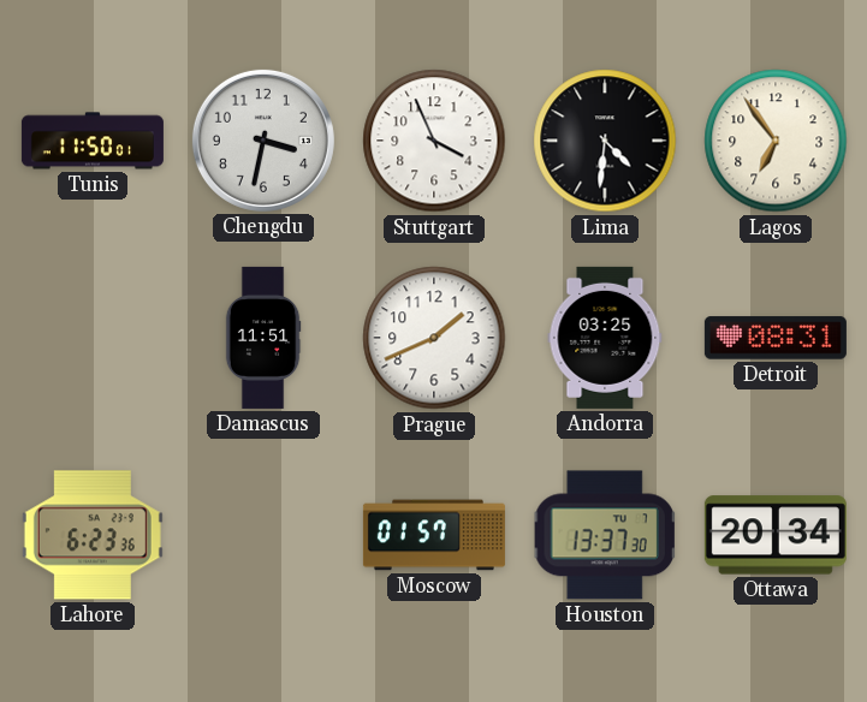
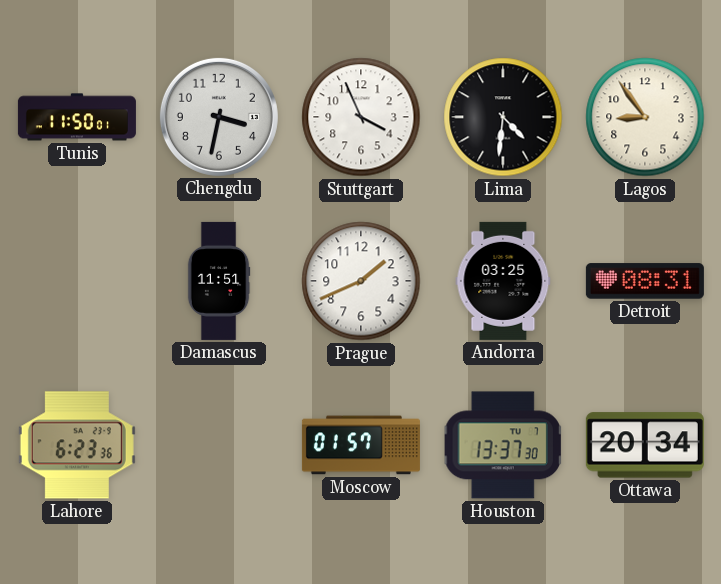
Lagos: 6:54 -> 8:54
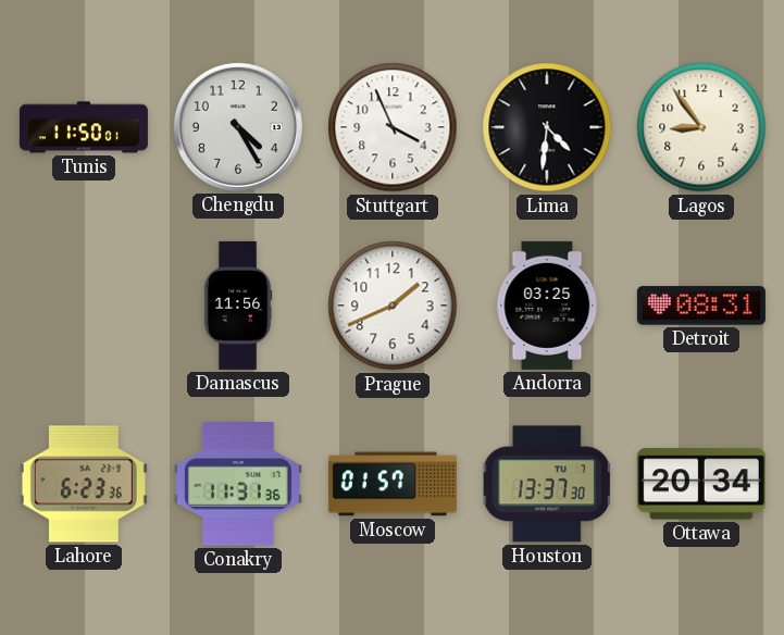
Chengdu: 3:32 -> 4:25
Damascus: 11:51 -> 11:56
Conakry: none -> 11:31
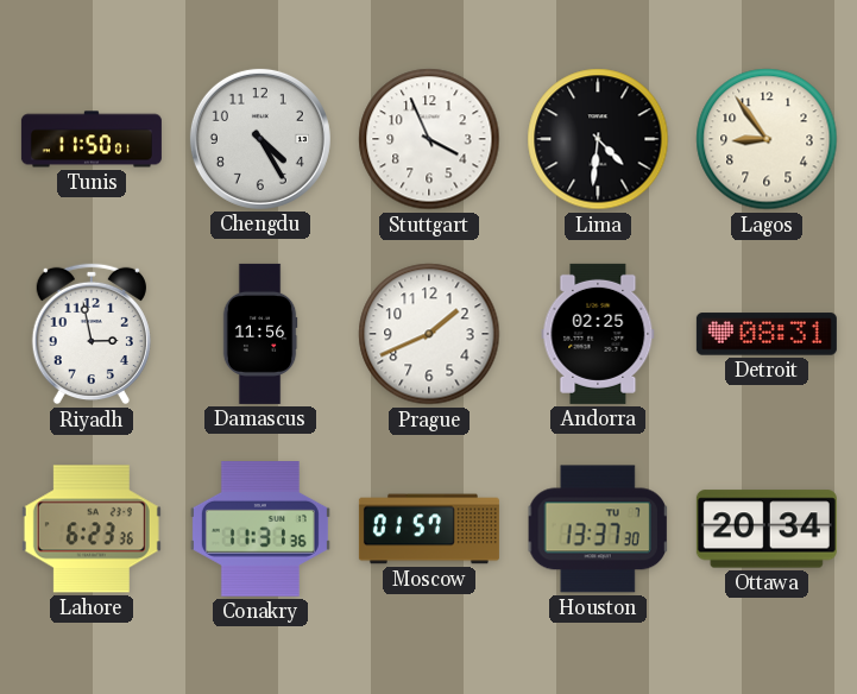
Riyadh: none -> 2:58
Andorra: 03:25 -> 02:25
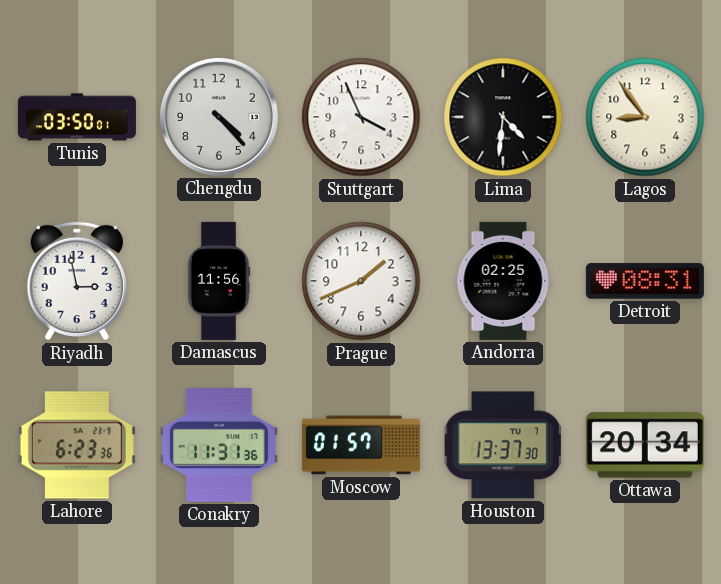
Tunis: 11:50 -> 03:50
Chengdu: 4:25 -> 4:23
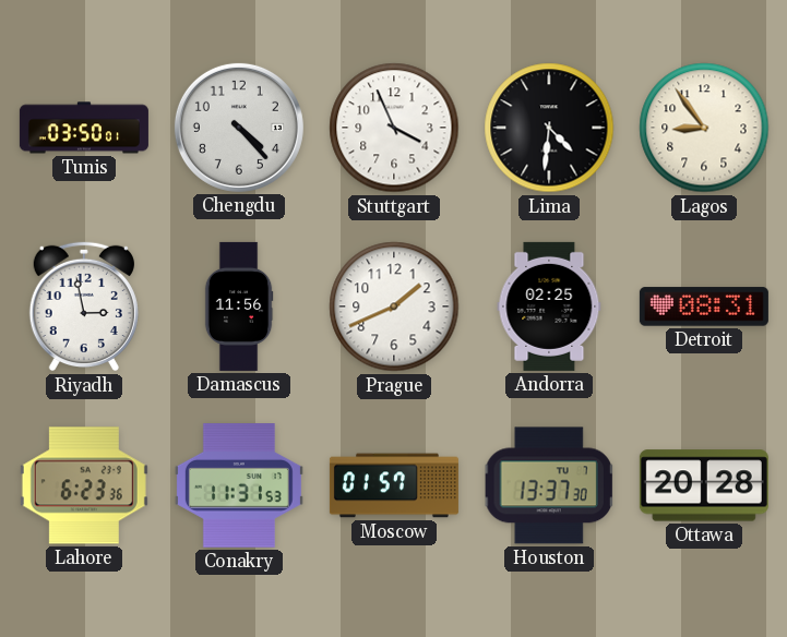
Conakry: 11:31:36 -> 11:31:53
Ottawa: 20:34 -> 20:28
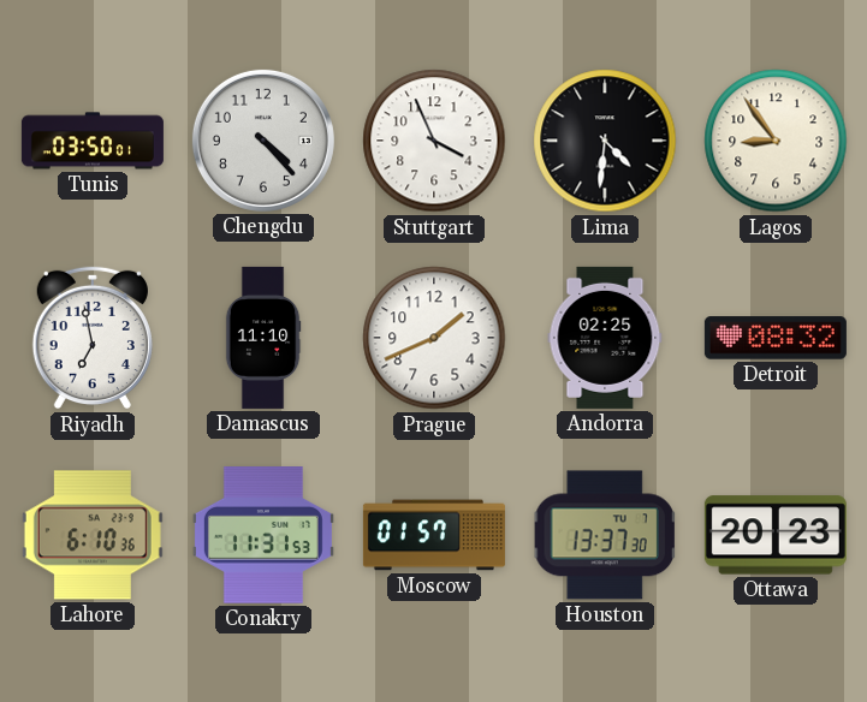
Riyadh: 2:58 -> 6:58
Damascus: 11:56 -> 11:10
Detroit: 08:31 -> 08:32
Lahore: 6:23 -> 6:10
Ottawa: 20:28 -> 20:23
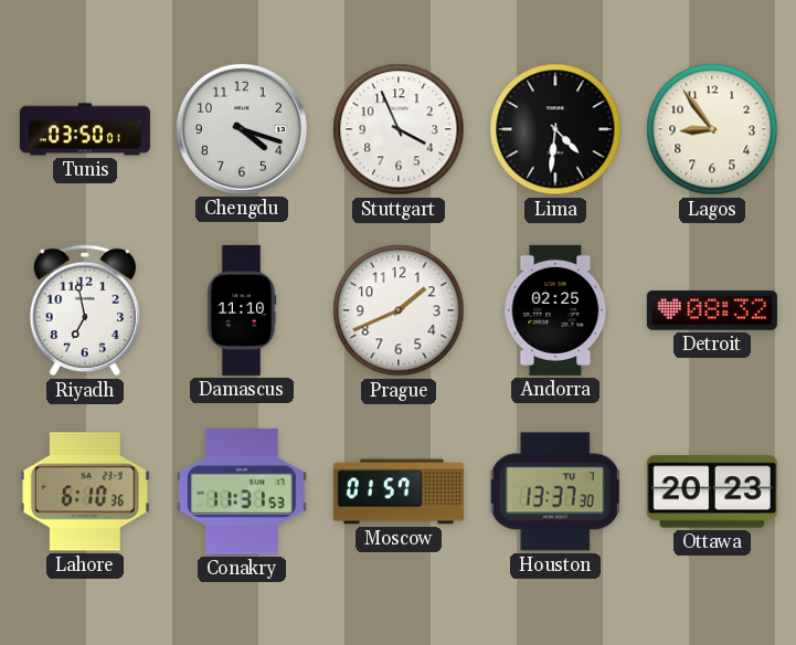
Chengdu: 4:23 -> 4:18
